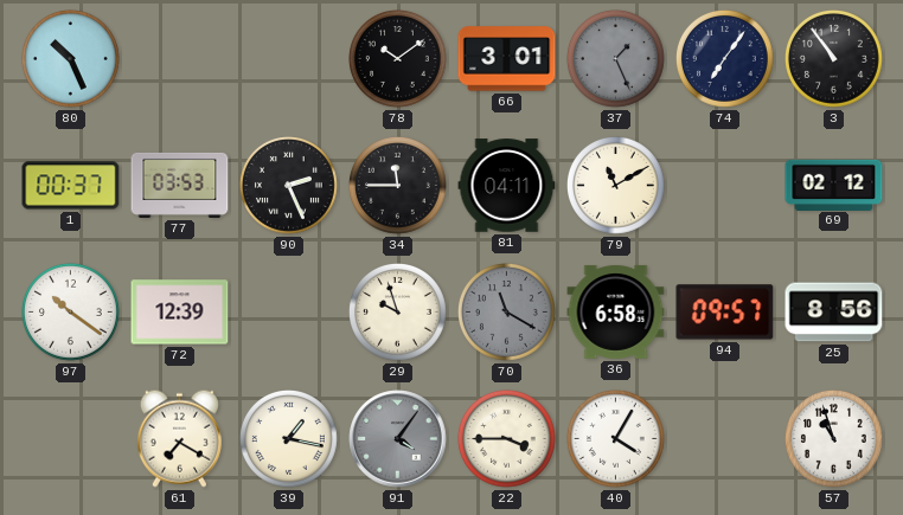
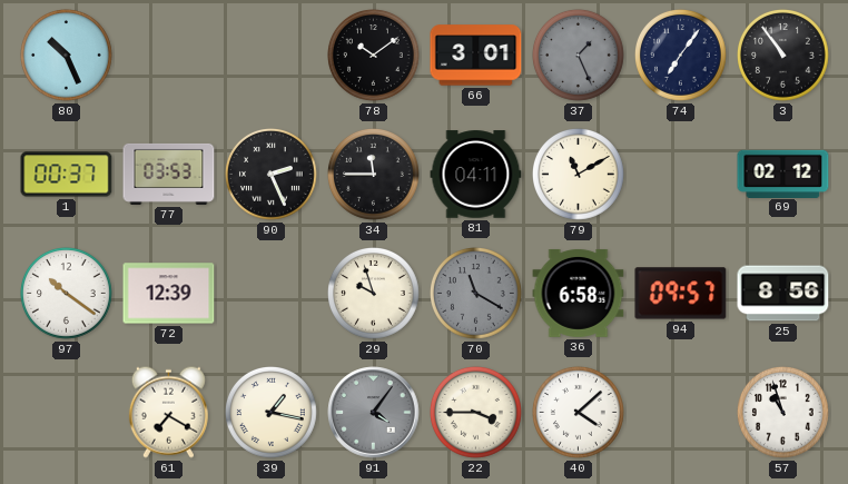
40: 4:05 -> 4:08
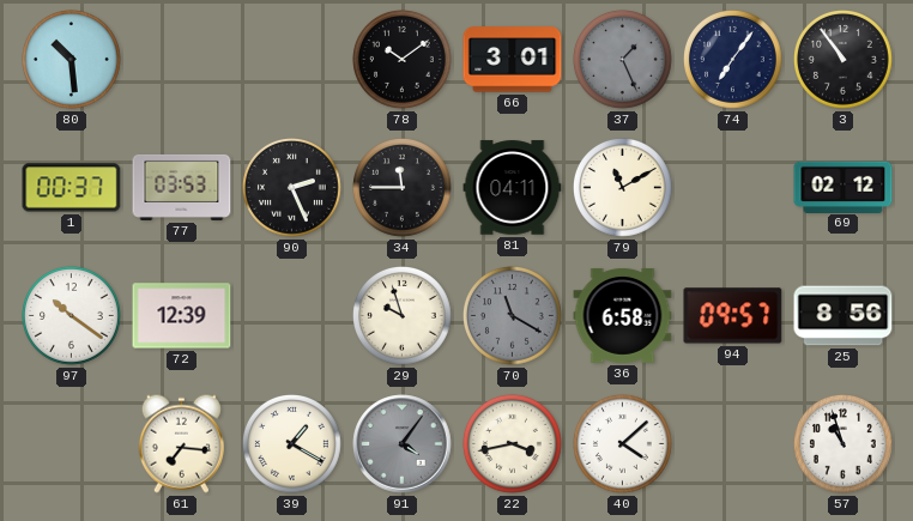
80: 10:26 -> 10:29
61: 7:20 -> 7:16
39: 1:17 -> 1:20
22: 3:45 -> 3:43
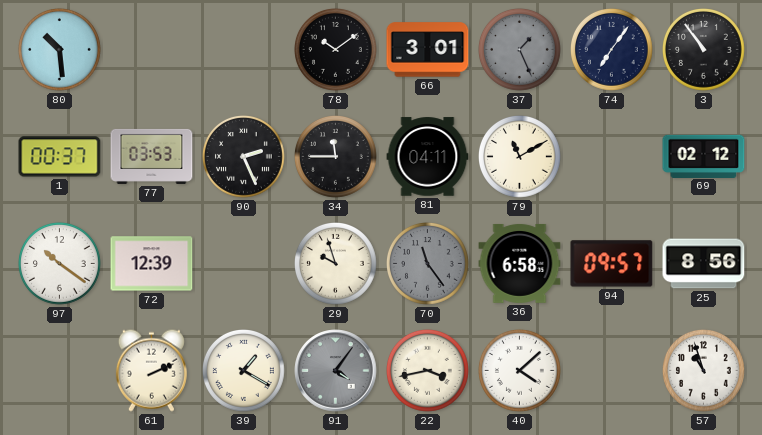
70: 11:20 -> 11:24
61: 7:16 -> 2:11
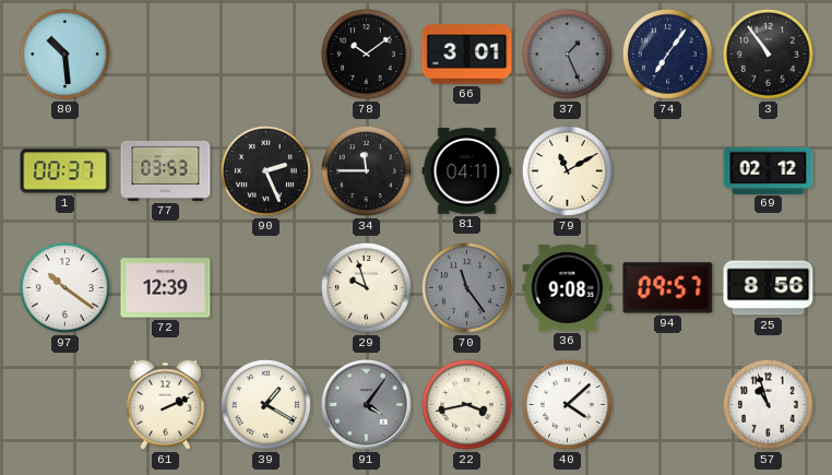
36: 6:58 -> 9:08
